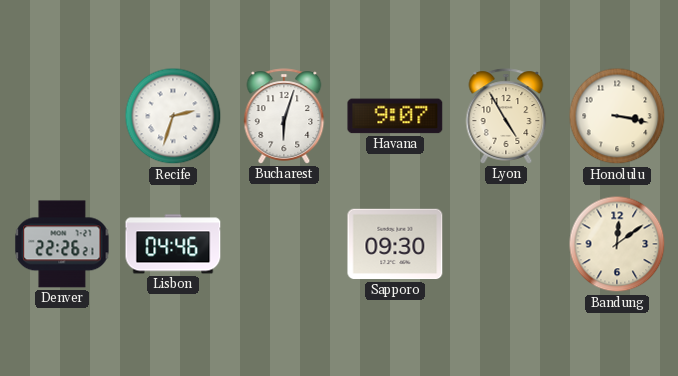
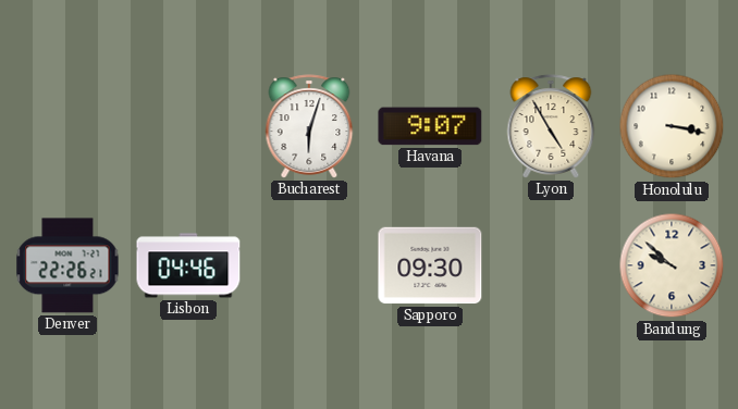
Recife: 2:33 -> none
Bandung: 12:09 -> 9:52
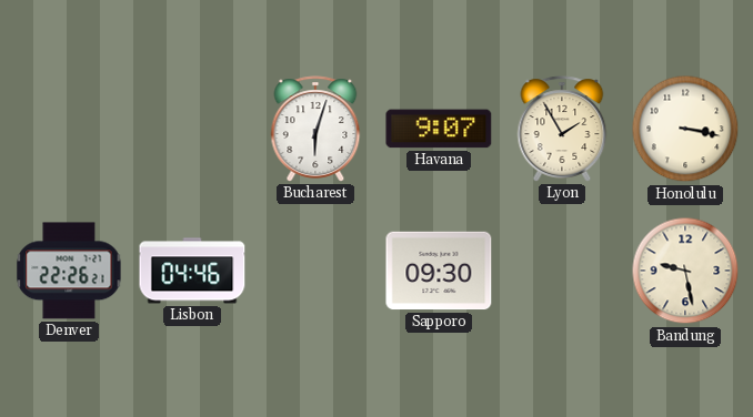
Lyon: 4:55 -> 1:55
Bandung: 9:52 -> 9:28
